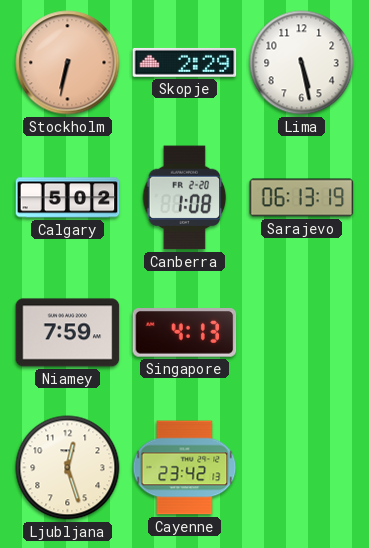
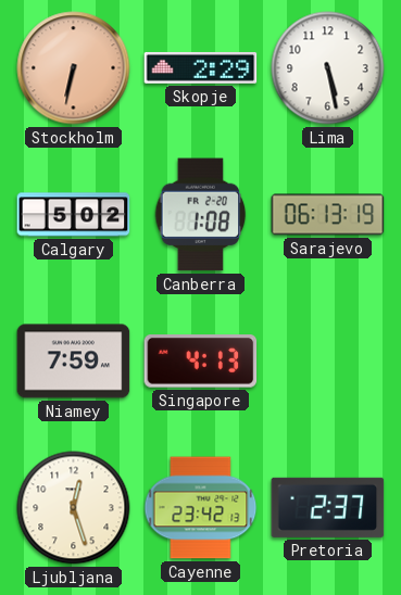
Pretoria: none -> 2:37
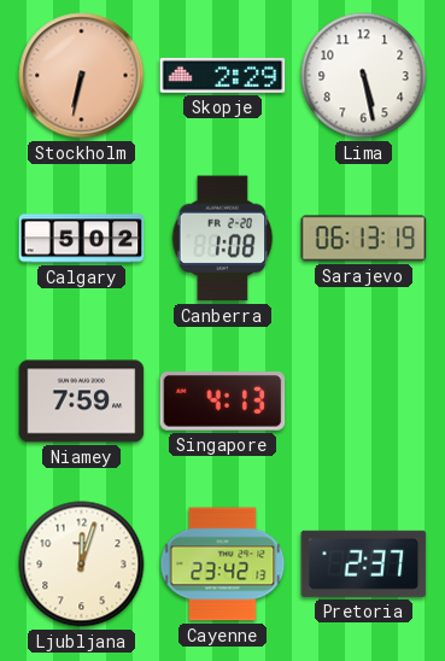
Ljubljana: 12:27 -> 12:03
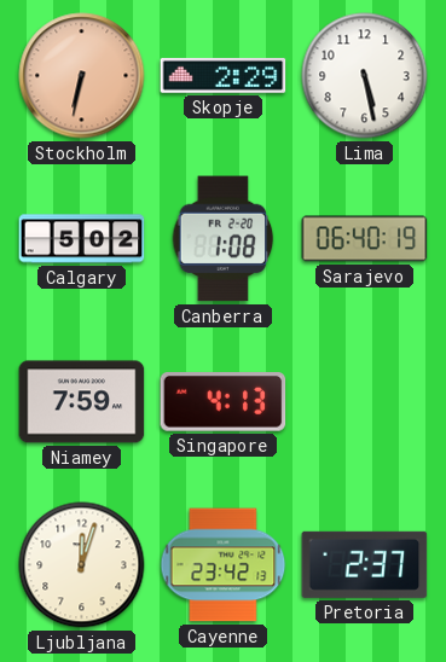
Sarajevo: 06:13 -> 06:40
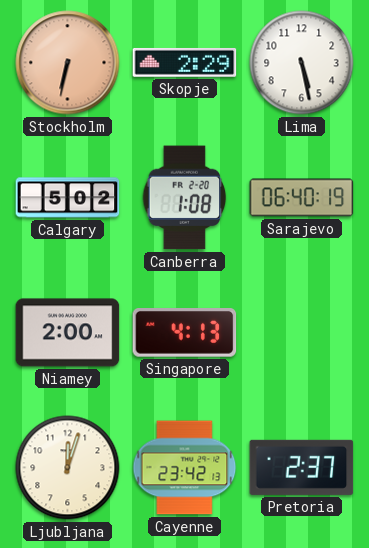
Niamey: 7:59 -> 2:00
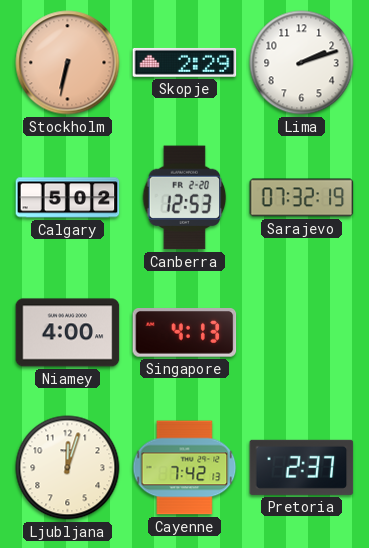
Lima: 5:28 -> 2:12
Canberra: 1:08 -> 12:53
Sarajevo: 06:40 -> 07:32
Niamey: 2:00 -> 4:00
Cayenne: 23:42 -> 7:42
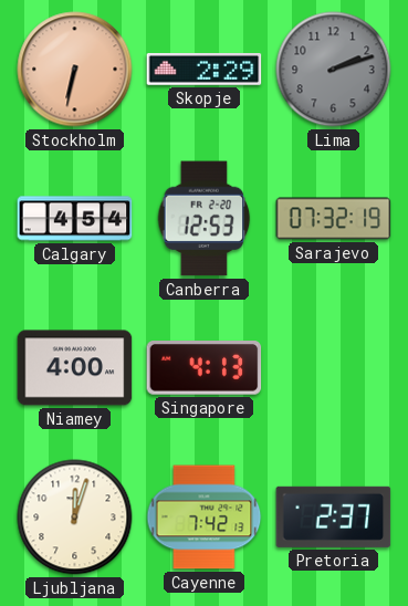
Lima dial: white -> grey
Calgary: 5:02 -> 4:54
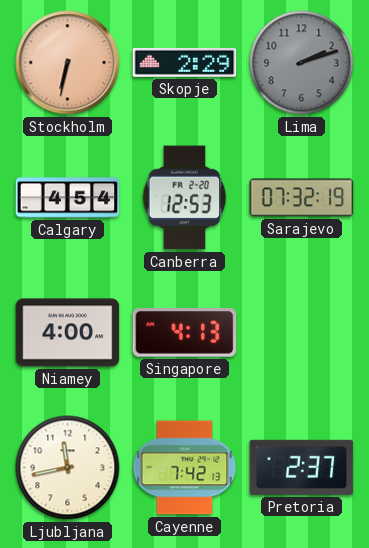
Ljubljana: 12:03 -> 11:43
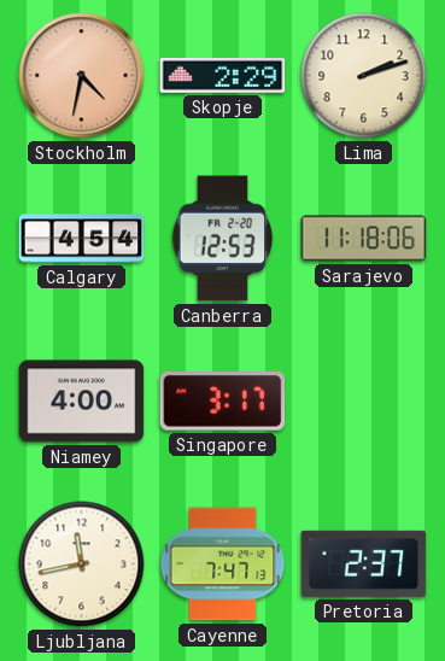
Stockholm: 6:32 -> 4:32
Lima dial: grey -> cream
Sarajevo: 07:32 -> 11:18
Singapore: 4:13 -> 3:17
Cayenne: 7:42 -> 7:47
